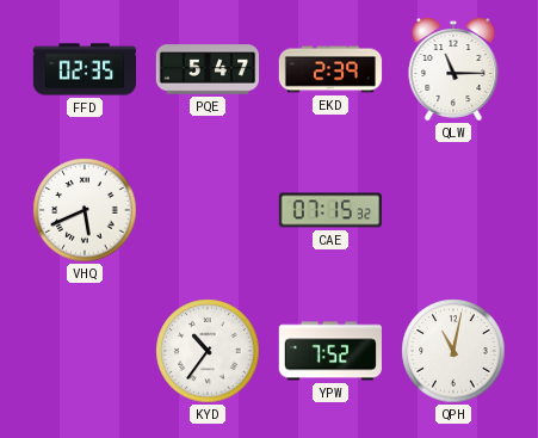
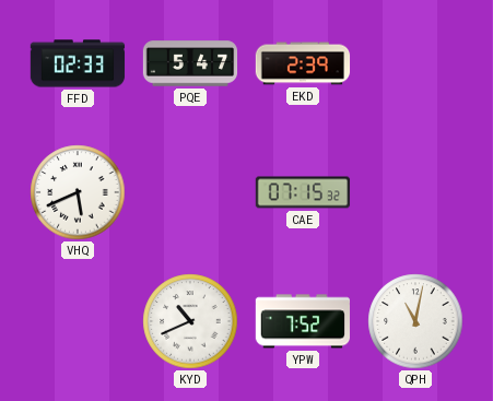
FFD: 02:35 -> 02:33
QLW: 11:15 -> none
KYD: 10:36 -> 10:41
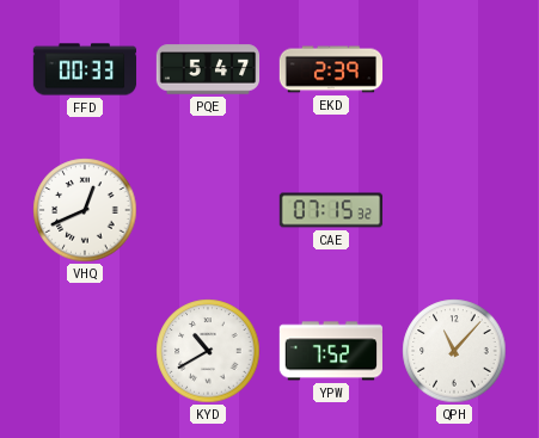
FFD: 02:33 -> 00:33
VHQ: 5:41 -> 12:41
KYD: 10:41 -> 10:40
QPH: 11:02 -> 11:07
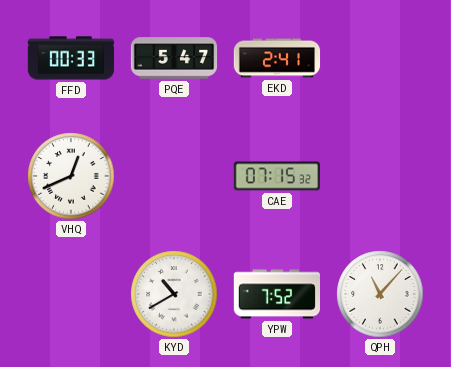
EKD: 2:39 -> 2:41
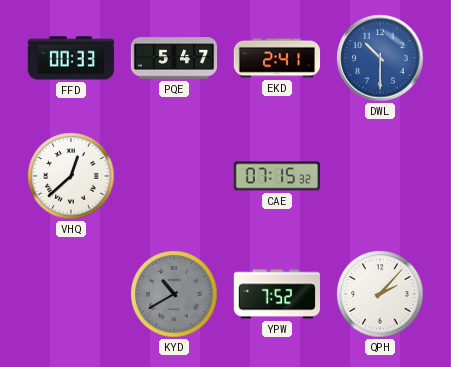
DWL: none -> 10:30
VHQ: 12:41 -> 12:38
KYD dial: white -> grey
QPH: 11:07 -> 2:07
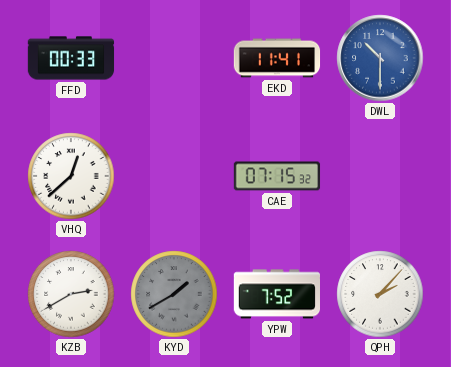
PQE: 5:47 -> none
EKD: 2:41 -> 11:41
KZB: none -> 2:40
KYD: 10:40 -> 1:40
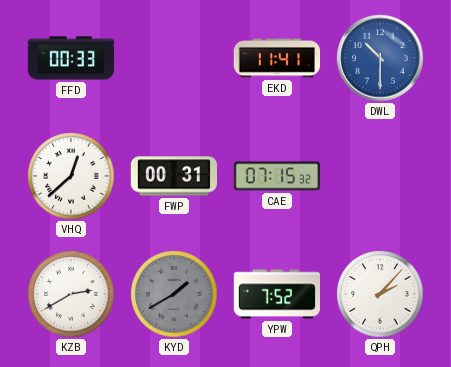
FWP: none -> 00:31
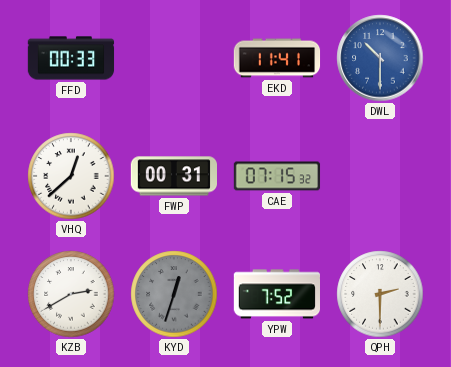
KYD: 1:40 -> 12:33
QPH: 2:07 -> 2:30
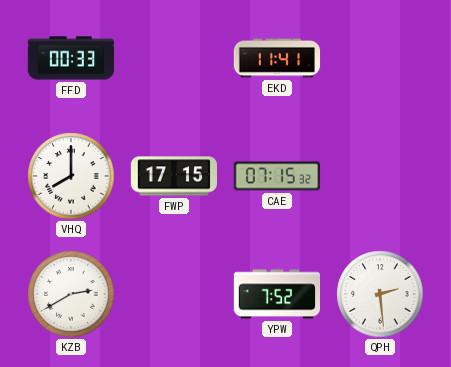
DWL: 10:30 -> none
VHQ: 12:38 -> 8:00
FWP: 00:31 -> 17:15
KYD: 12:33 -> none
QPH: 2:30 -> 2:29
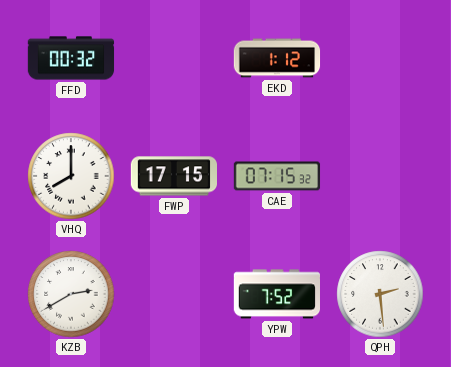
FFD: 00:33 -> 00:32
EKD: 11:41 -> 1:12
